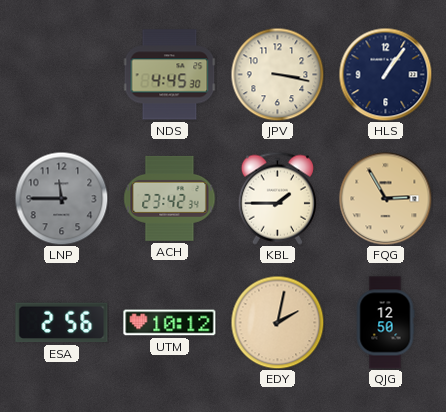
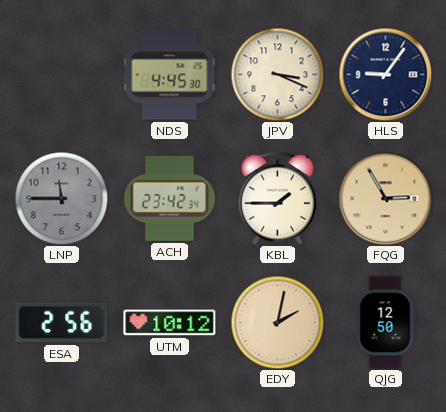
JPV: 3:17 -> 3:19
HLS: 1:06 -> 9:06
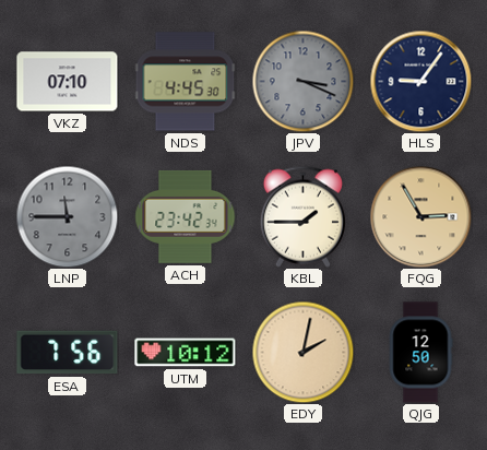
VKZ: none -> 07:10
JPV dial: cream -> grey
ESA: 2:56 -> 7:56
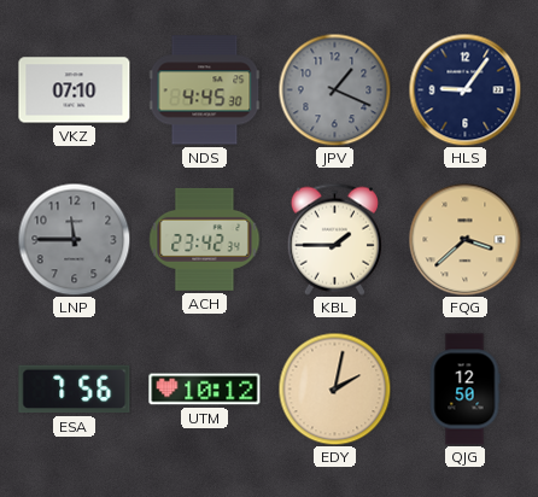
JPV: 3:19 -> 1:19
FQG: 2:55 -> 3:38
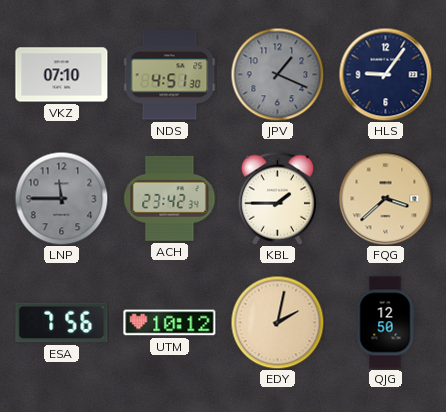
NDS: 4:45 -> 4:51
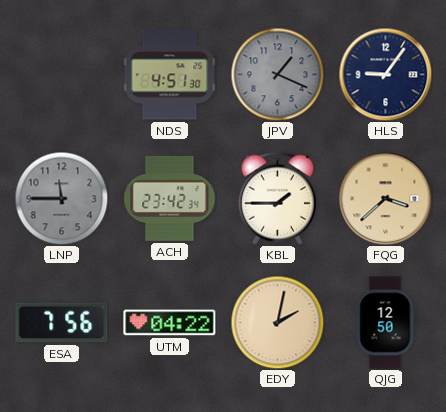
VKZ: 07:10 -> none
UTM: 10:12 -> 04:22
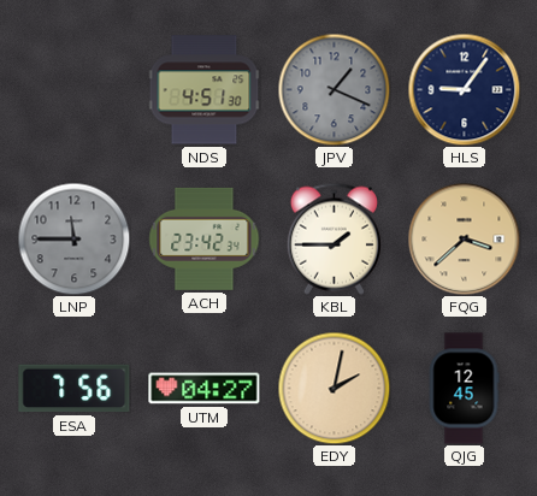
UTM: 04:22 -> 04:27
QJG: 12:50 -> 12:45
